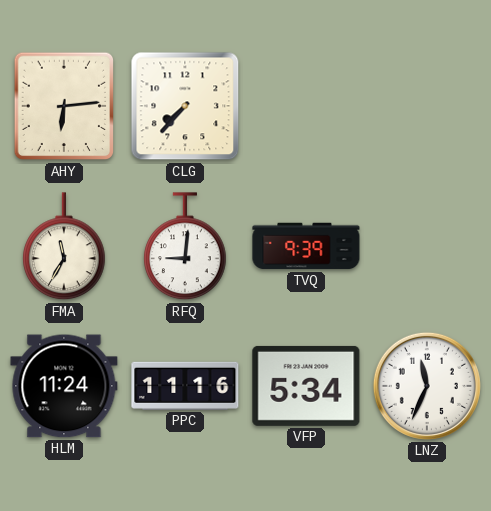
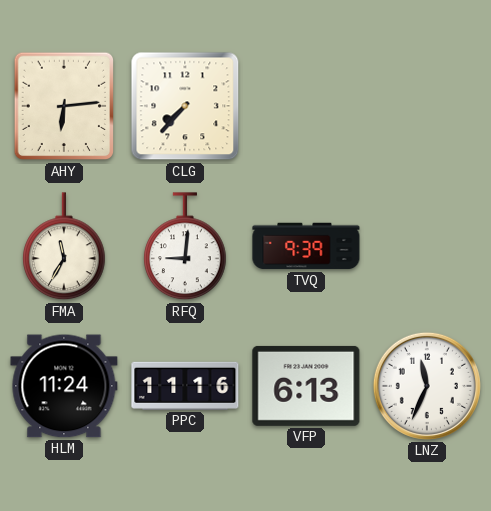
VFP: 5:34 -> 6:13
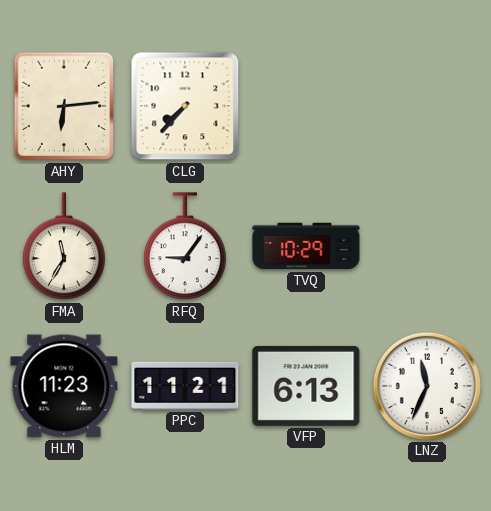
RFQ: 9:01 -> 9:06
TVQ: 9:39 -> 10:29
HLM: 11:24 -> 11:23
PPC: 11:16 -> 11:21
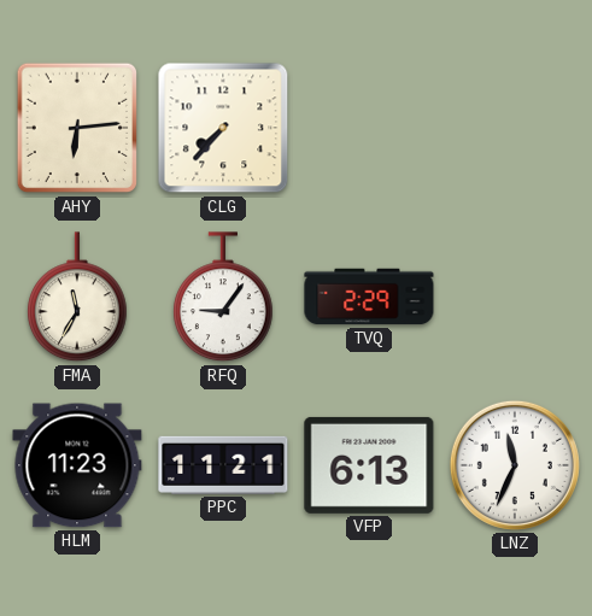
TVQ: 10:29 -> 2:29
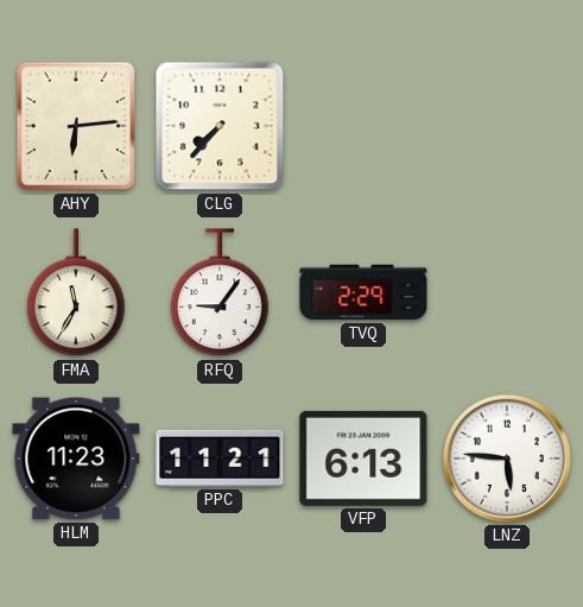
LNZ: 11:34 -> 5:46
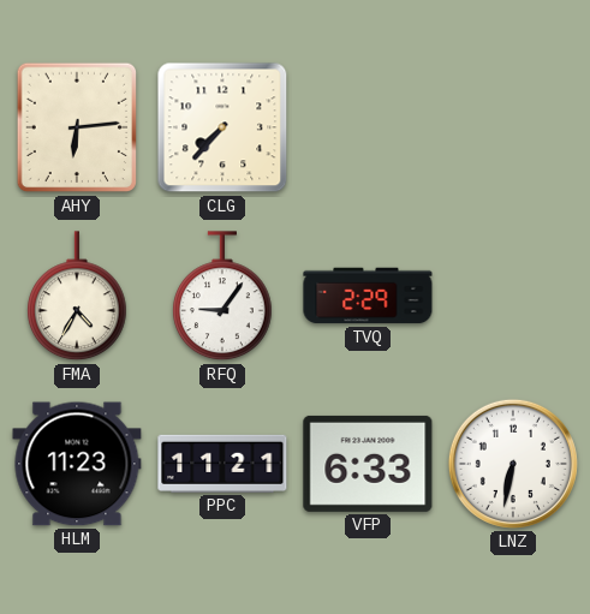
FMA: 11:35 -> 4:35
VFP: 6:13 -> 6:33
LNZ: 5:46 -> 6:32
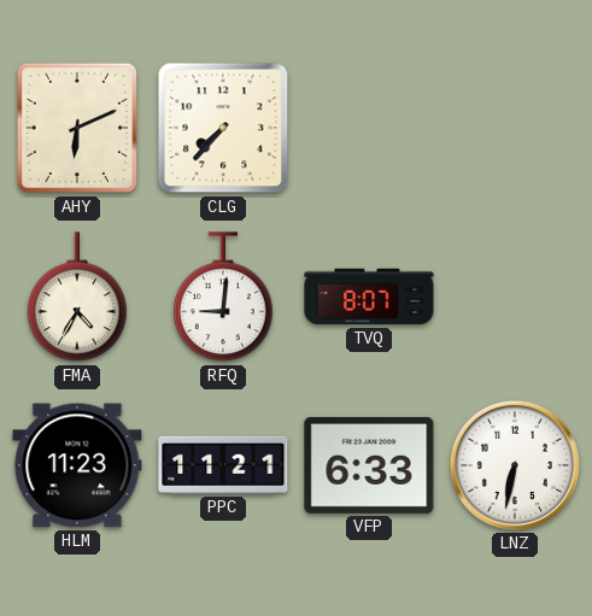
AHY: 6:14 -> 6:11
RFQ: 9:06 -> 9:01
TVQ: 2:29 -> 8:07
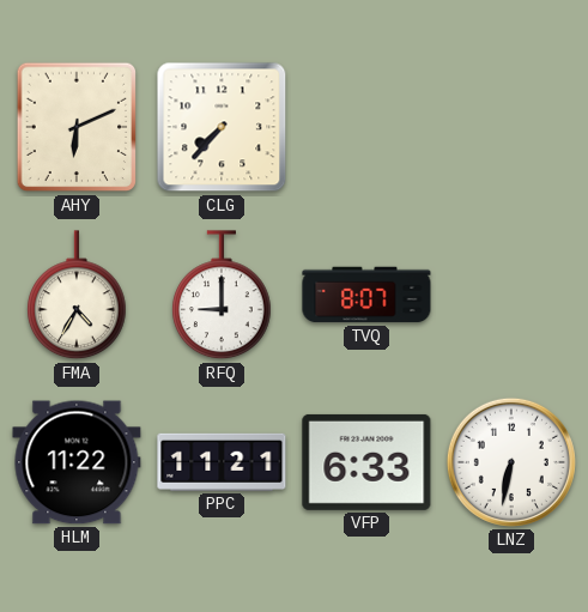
RFQ: 9:01 -> 9:00
HLM: 11:23 -> 11:22
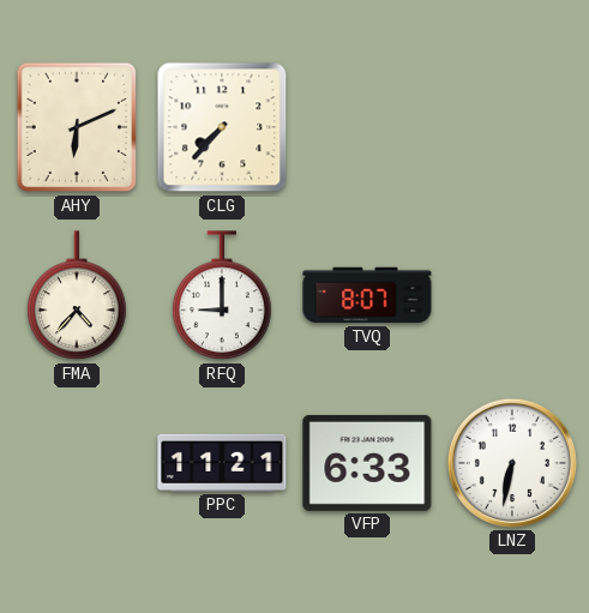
FMA: 4:35 -> 4:37
HLM: 11:22 -> none
